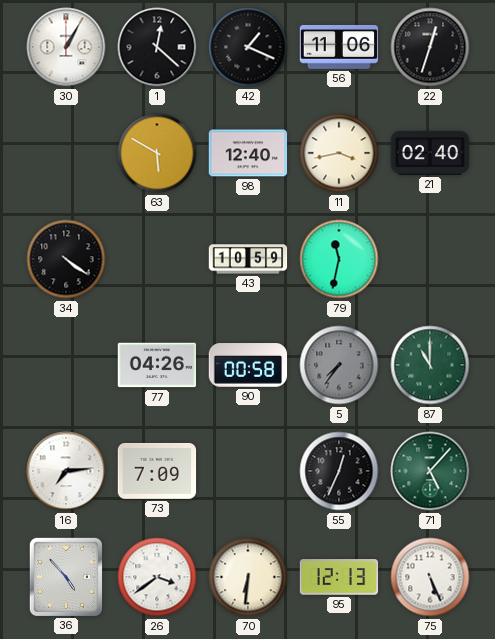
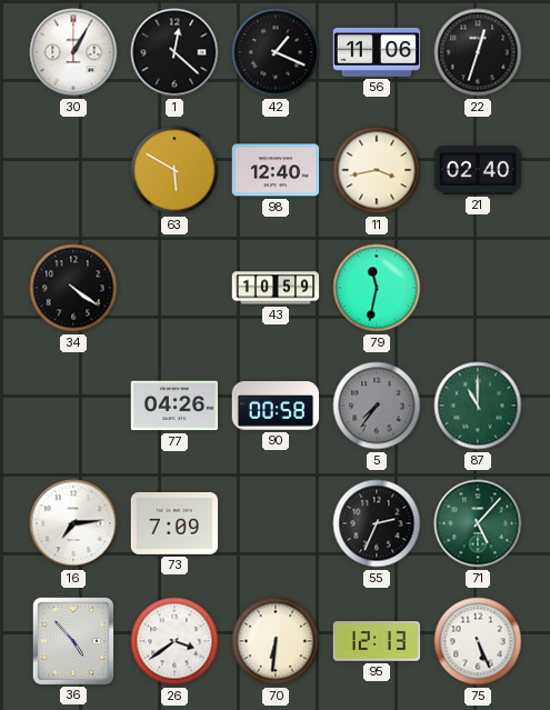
55: 12:34 -> 2:34
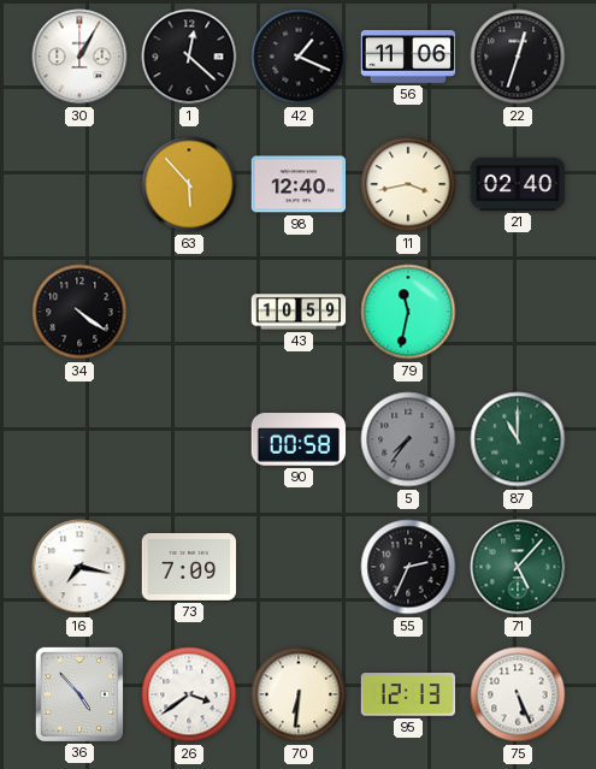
63: 5:50 -> 5:53
77: 04:26 -> none
16: 7:14 -> 7:17
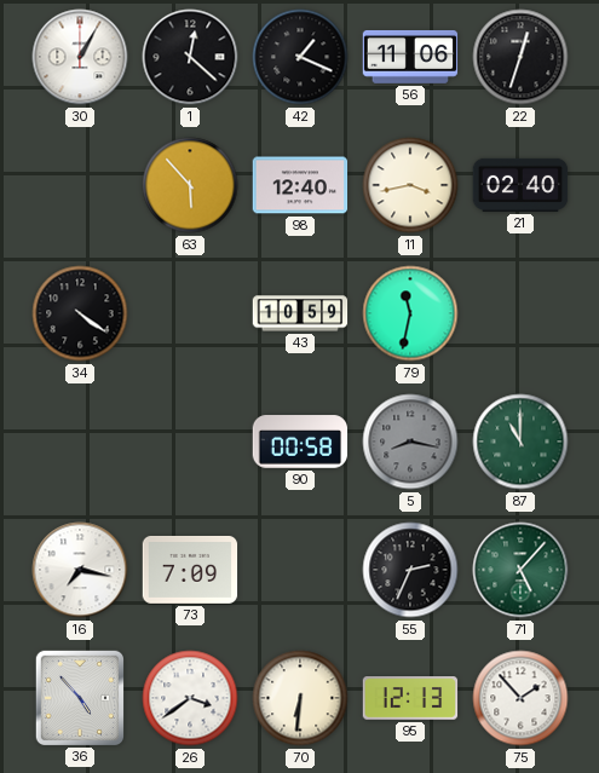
5: 7:36 -> 8:17
75: 5:26 -> 1:53
